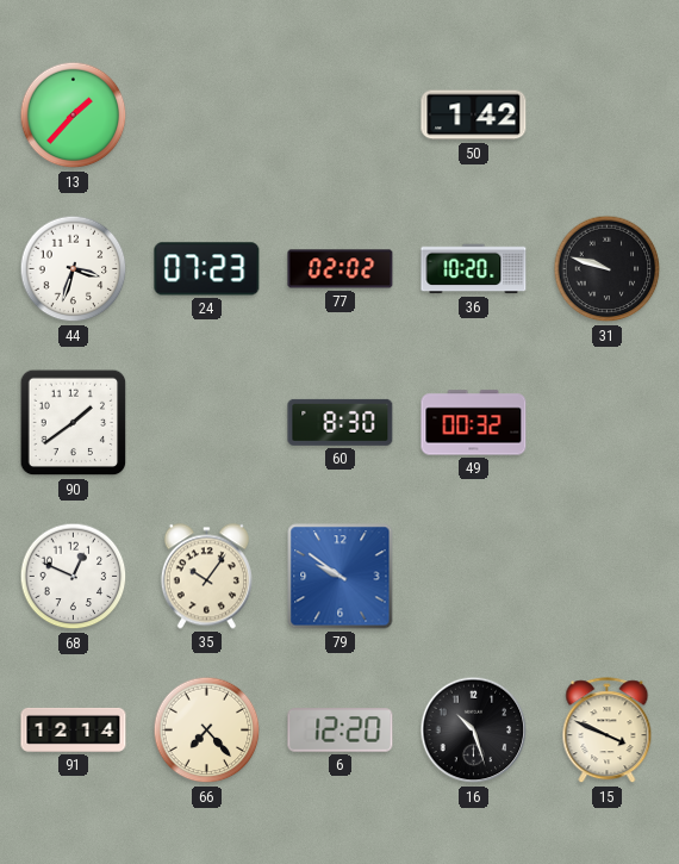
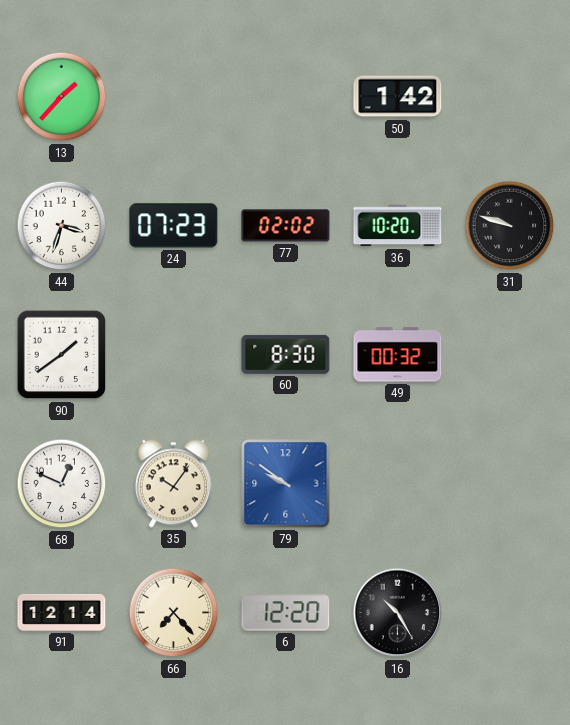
16: 10:27 -> 10:25
15: 3:49 -> none
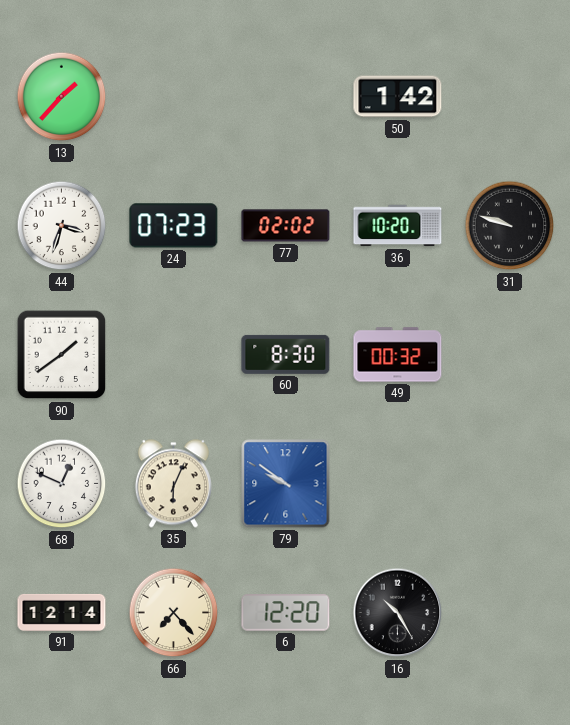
35: 10:06 -> 6:04
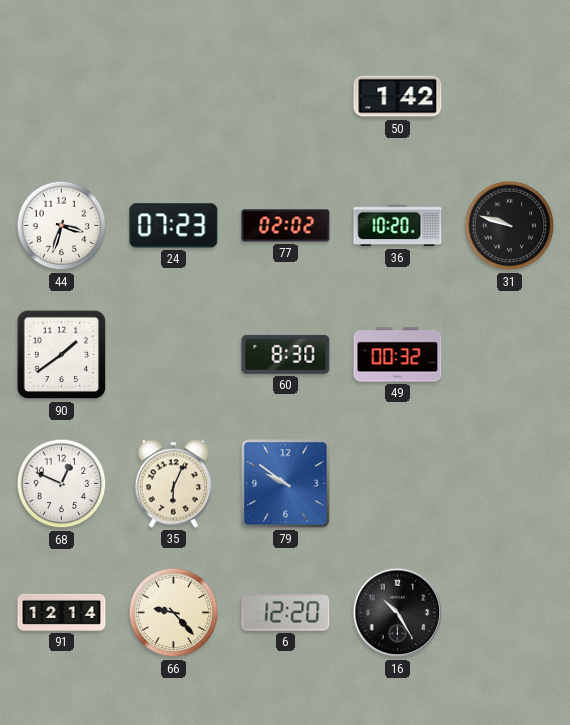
13: 1:37 -> none
66: 7:23 -> 9:23
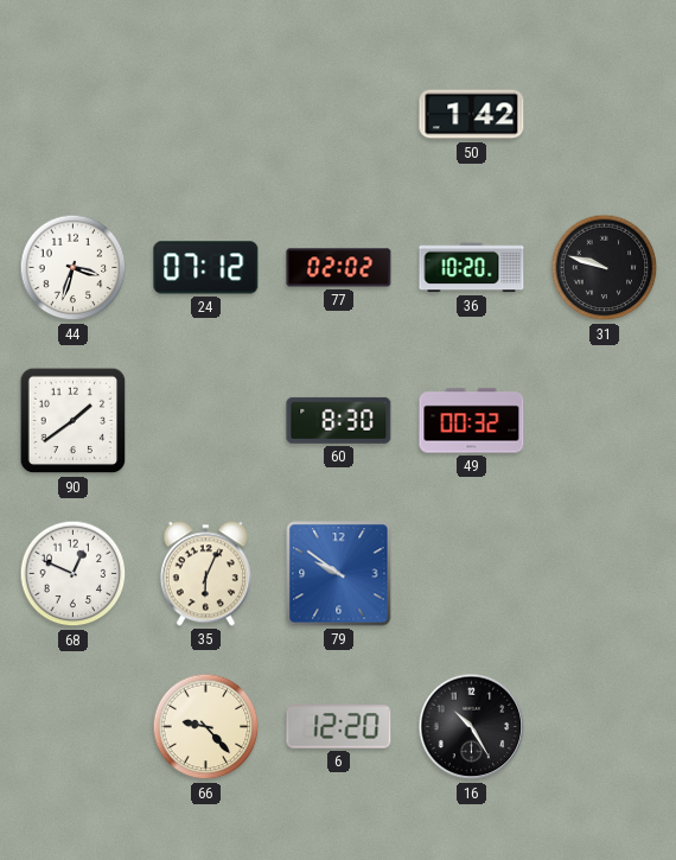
24: 07:23 -> 07:12
91: 12:14 -> none
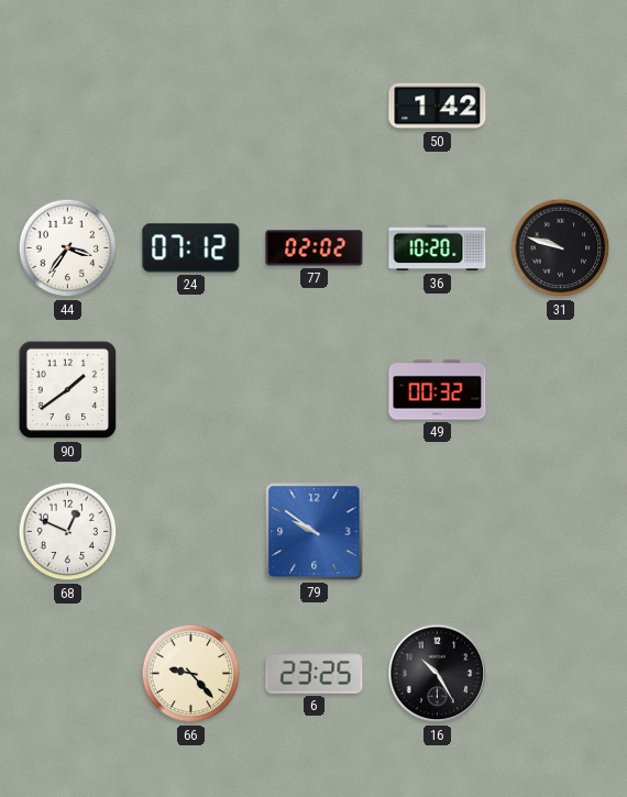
44: 3:33 -> 3:36
60: 8:30 -> none
35: 6:04 -> none
6: 12:20 -> 23:25
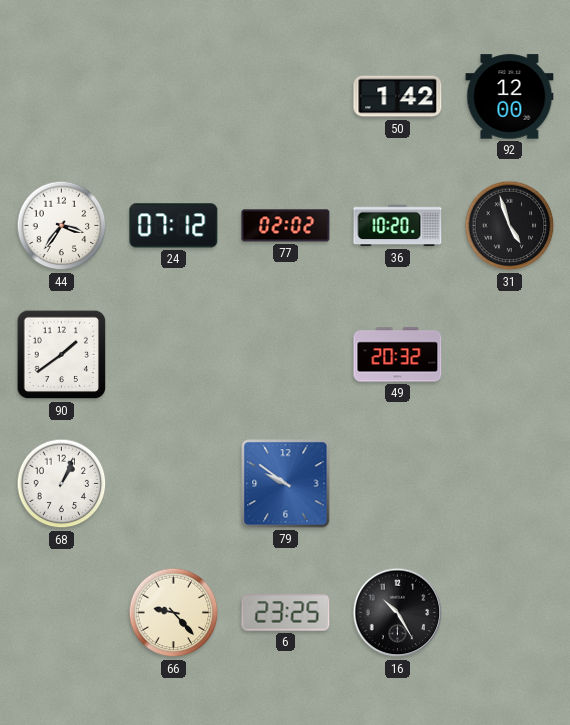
92: none -> 12:00
31: 9:48 -> 4:57
49: 00:32 -> 20:32
68: 12:49 -> 1:04
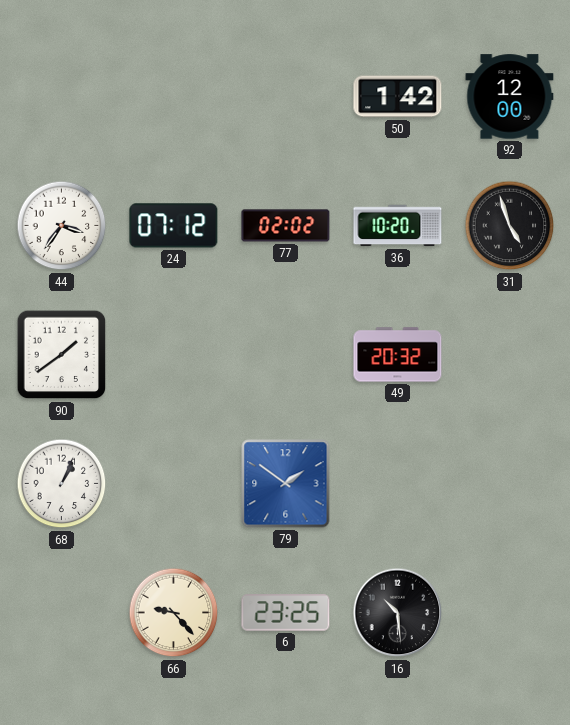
79: 9:51 -> 1:51
16: 10:25 -> 10:29
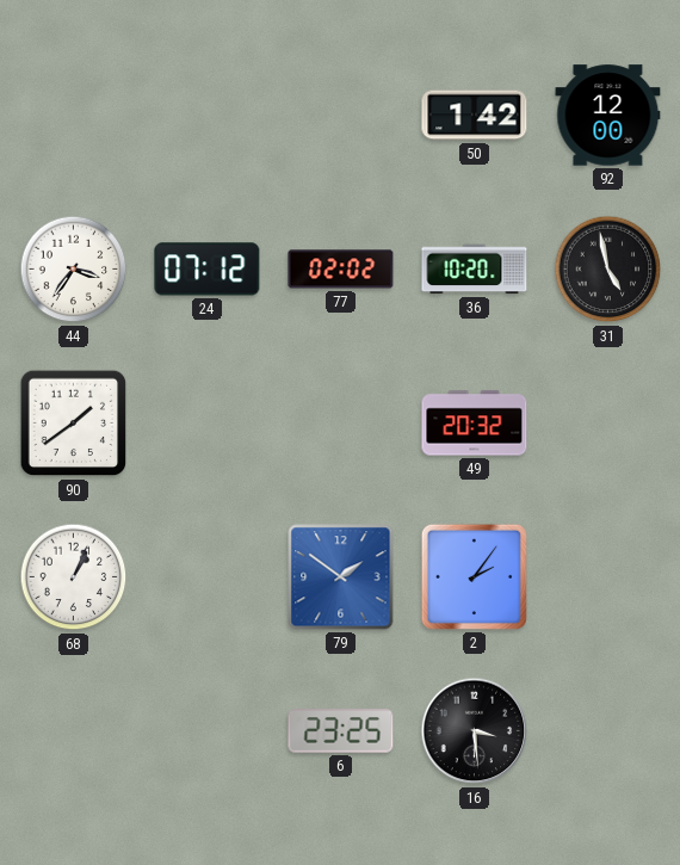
31: 4:57 -> 4:58
2: none -> 2:06
66: 9:23 -> none
16: 10:29 -> 3:29
